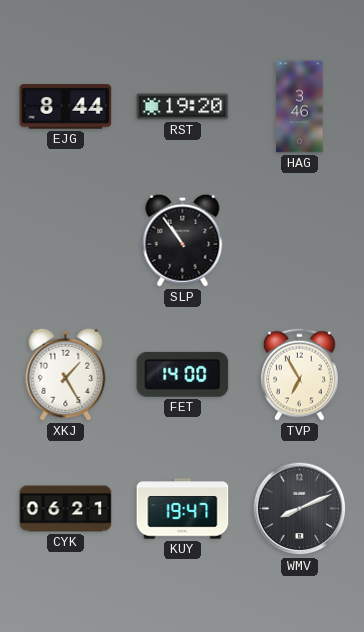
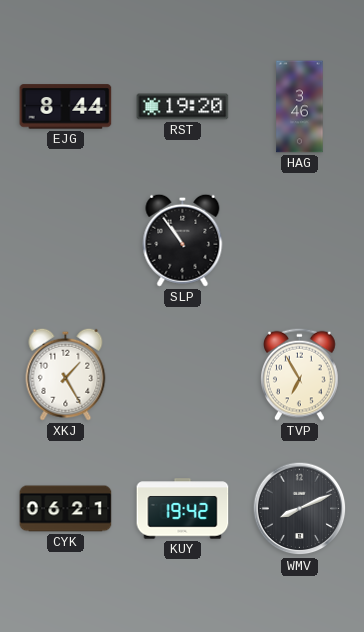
FET: 14:00 -> none
KUY: 19:47 -> 19:42
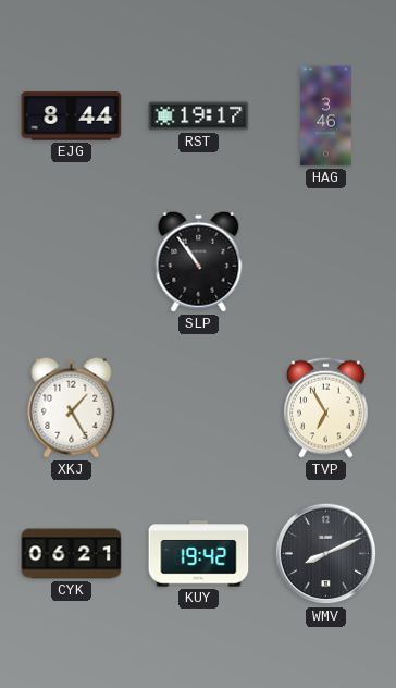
RST: 19:20 -> 19:17
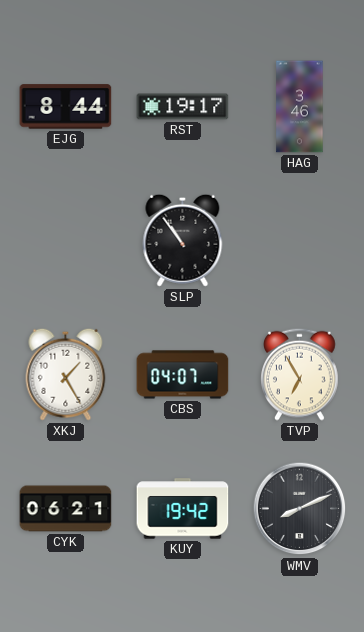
CBS: none -> 04:07
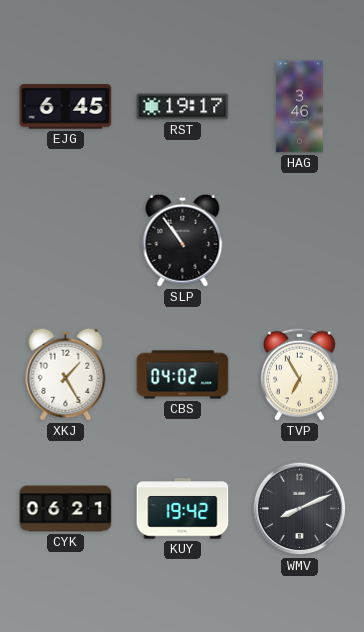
EJG: 8:44 -> 6:45
CBS: 04:07 -> 04:02
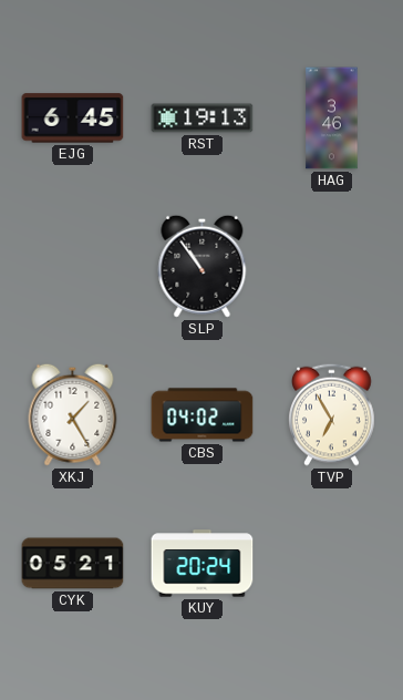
RST: 19:17 -> 19:13
CYK: 06:21 -> 05:21
KUY: 19:42 -> 20:24
WMV: 8:11 -> none
